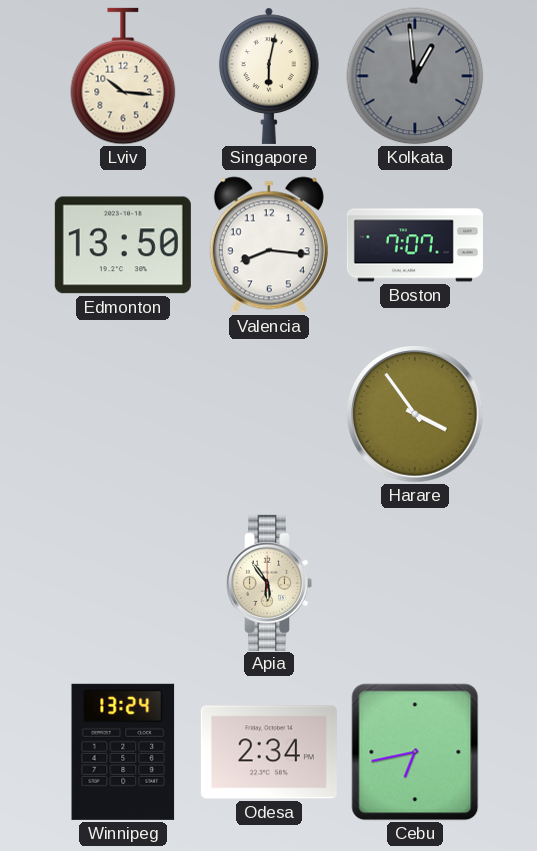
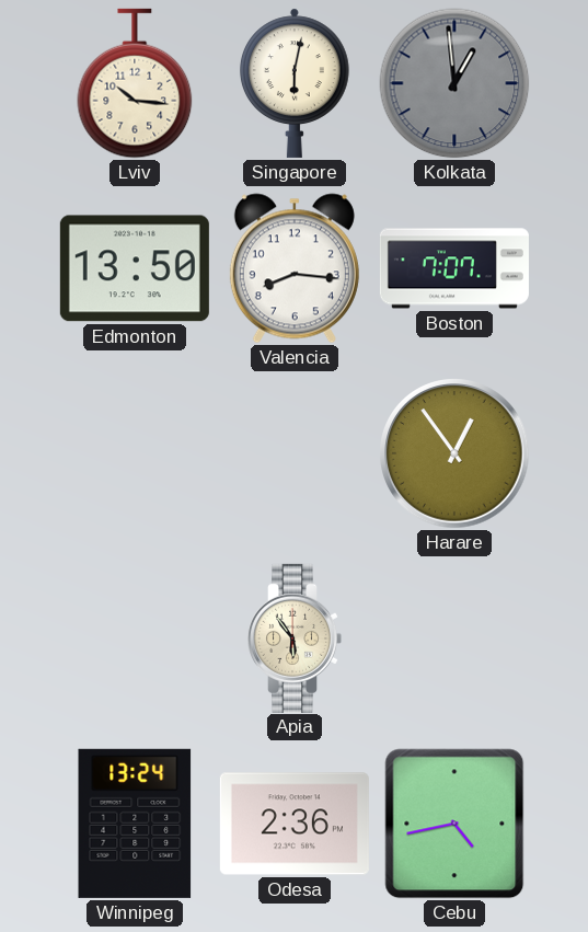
Harare: 3:54 -> 12:54
Odesa: 2:34 -> 2:36
Cebu: 6:43 -> 4:43
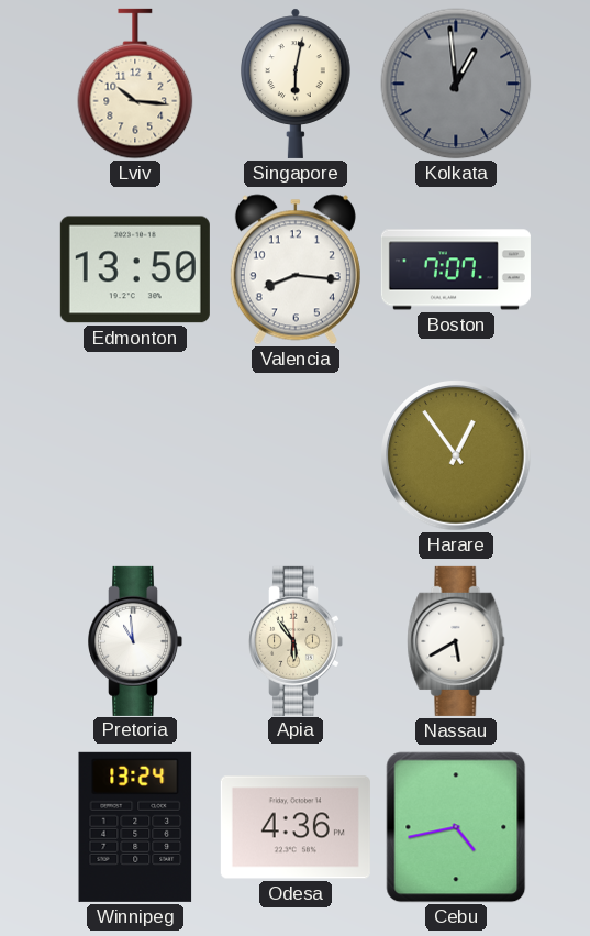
Pretoria: none -> 10:59
Nassau: none -> 5:40
Odesa: 2:36 -> 4:36
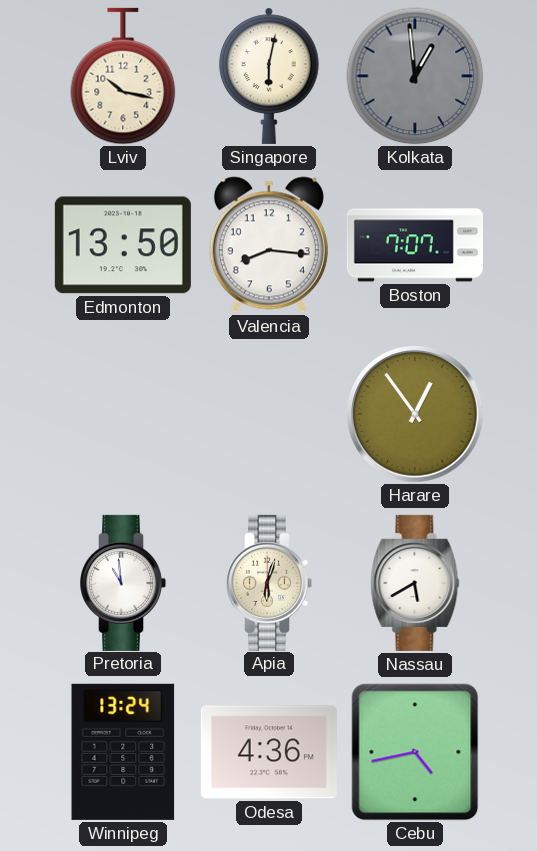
Lviv: 10:16 -> 10:17
Apia: 5:54 -> 6:03
